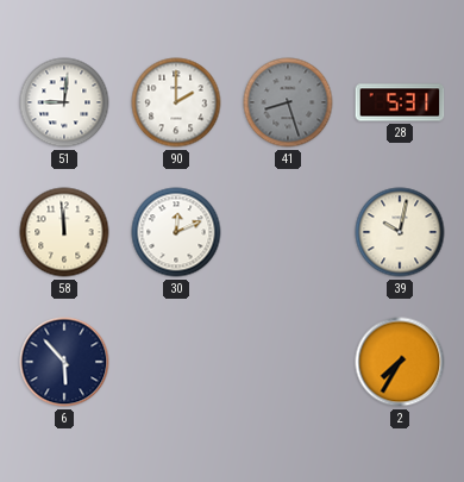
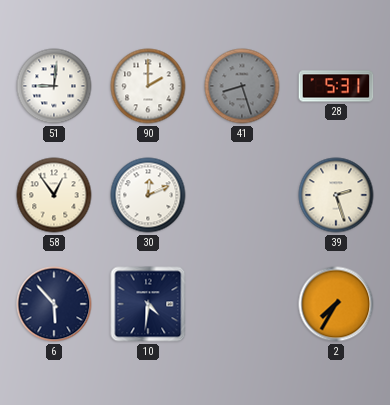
58: 11:59 -> 12:54
39: 10:02 -> 2:27
10: none -> 4:31
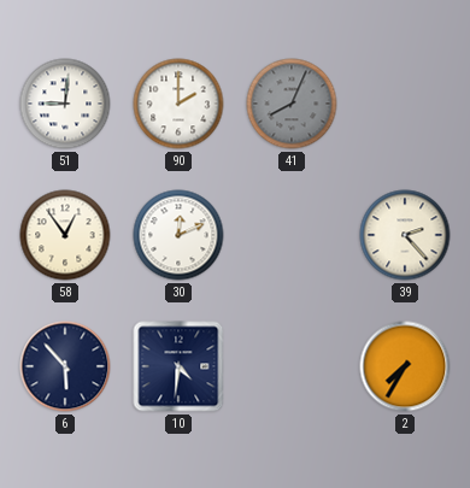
41: 8:27 -> 8:04
28: 5:31 -> none
39: 2:27 -> 2:23
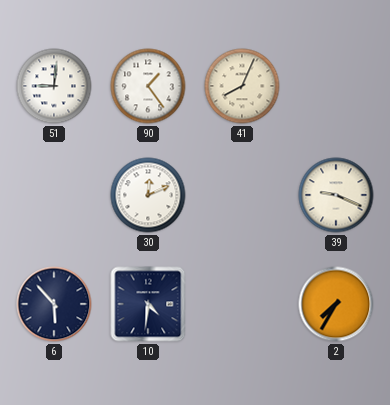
90: 2:00 -> 1:24
41 dial: grey -> cream
58: 12:54 -> none
39: 2:23 -> 9:19
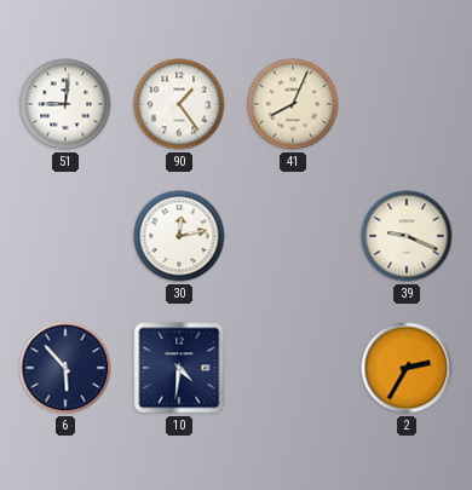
30: 12:11 -> 12:13
2: 7:35 -> 2:35
